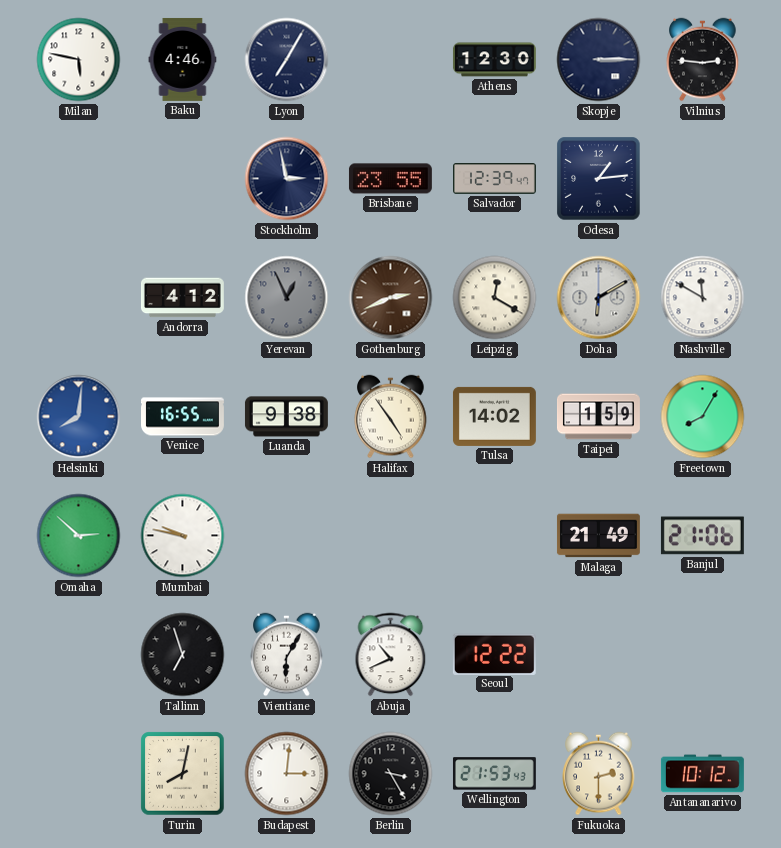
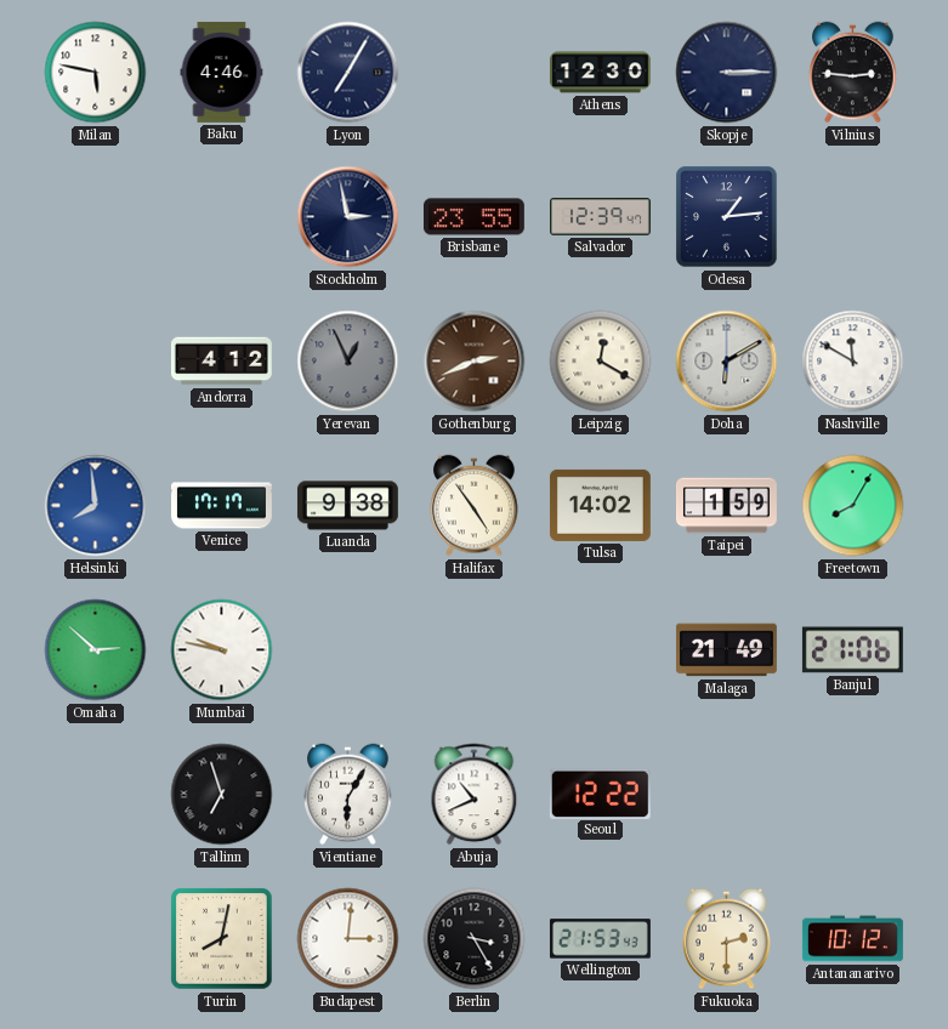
Helsinki: 8:01 -> 7:59
Venice: 16:55 -> 17:17
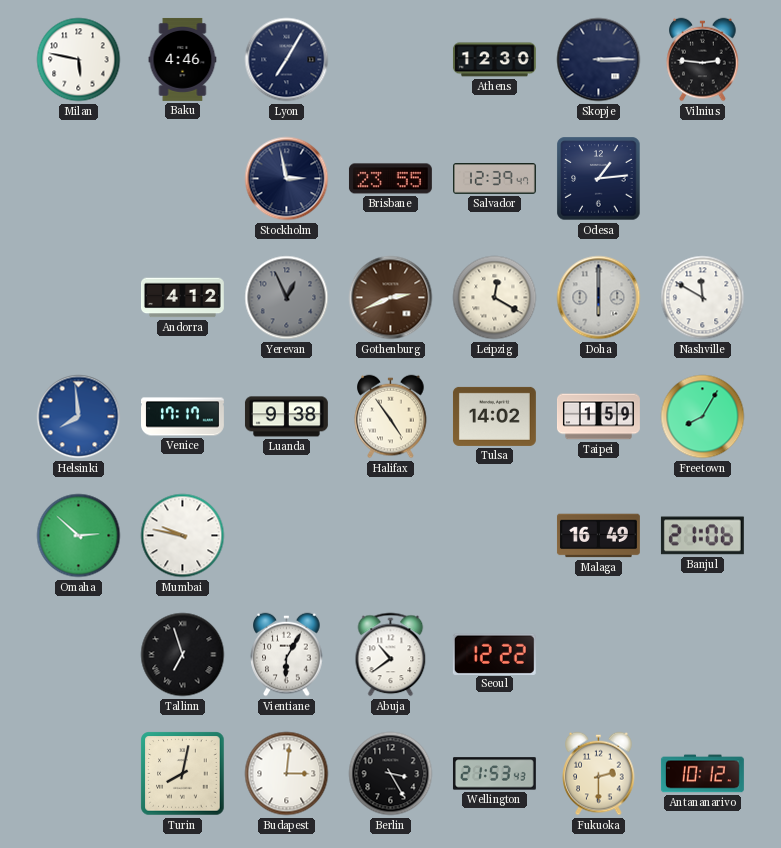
Doha: 6:10 -> 6:00
Malaga: 21:49 -> 16:49
Abuja: 10:41 -> 10:39
